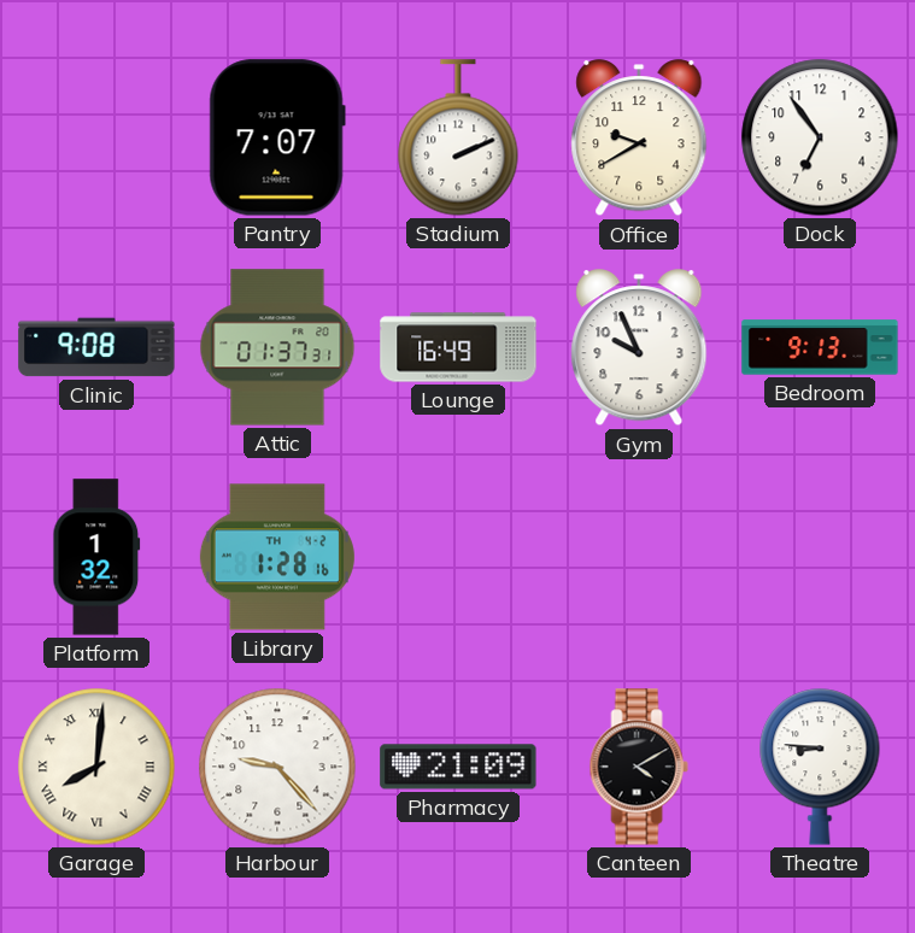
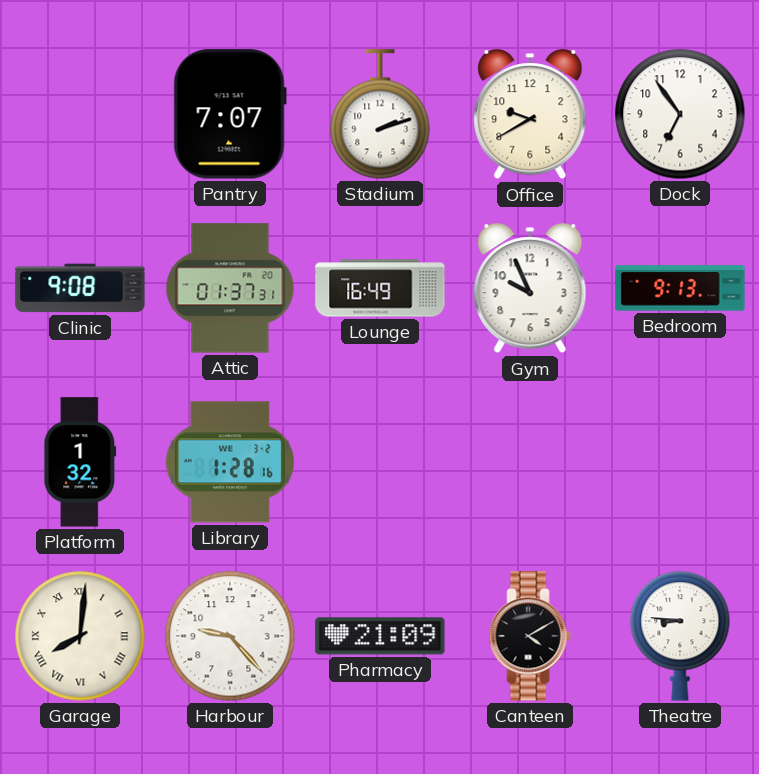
Stadium: 2:11 -> 2:12
Library date: TH 4-2 -> WE 3-2
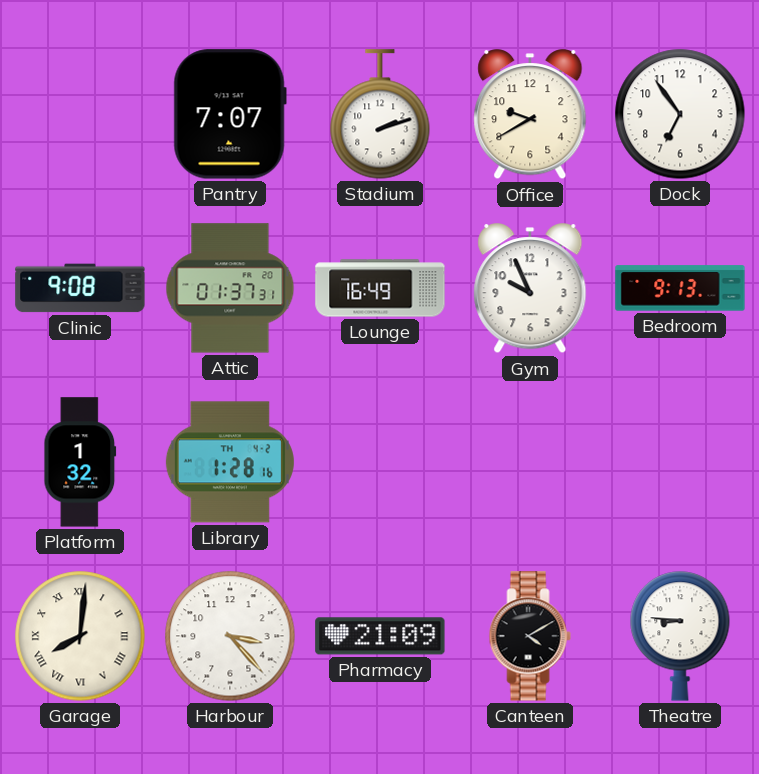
Library date: WE 3-2 -> TH 4-2
Harbour: 9:23 -> 3:23
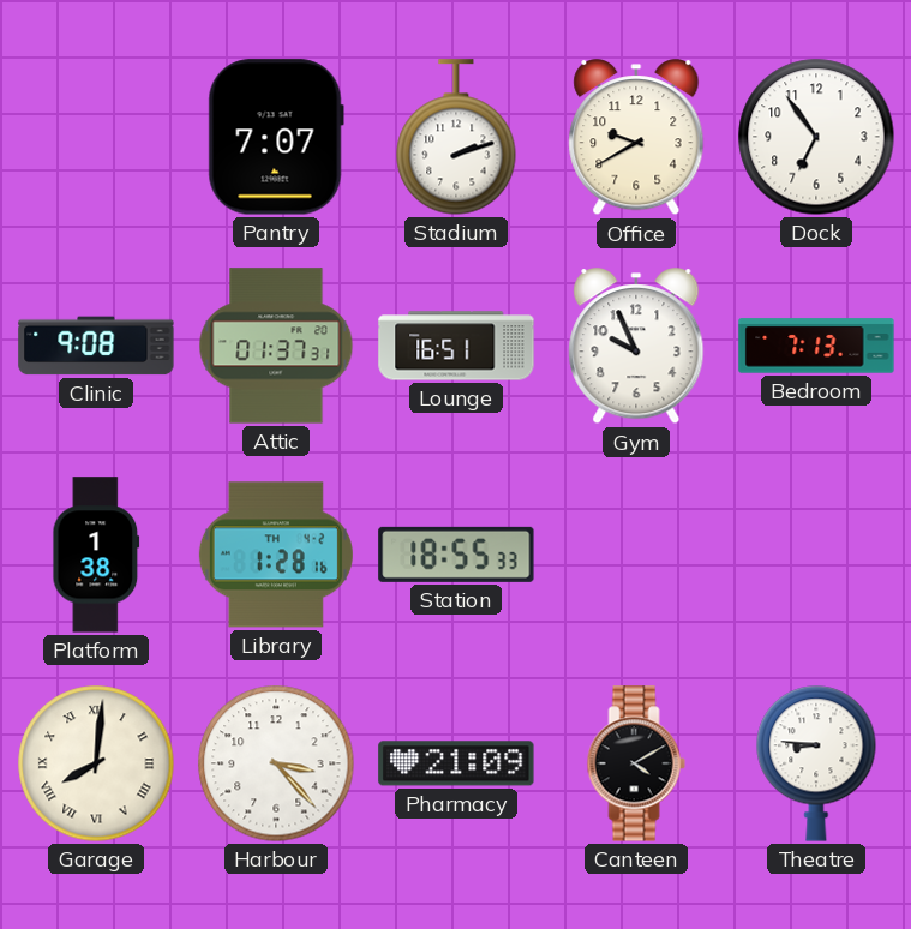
Lounge: 16:49 -> 16:51
Bedroom: 9:13 -> 7:13
Platform: 1:32 -> 1:38
Station: none -> 18:55
